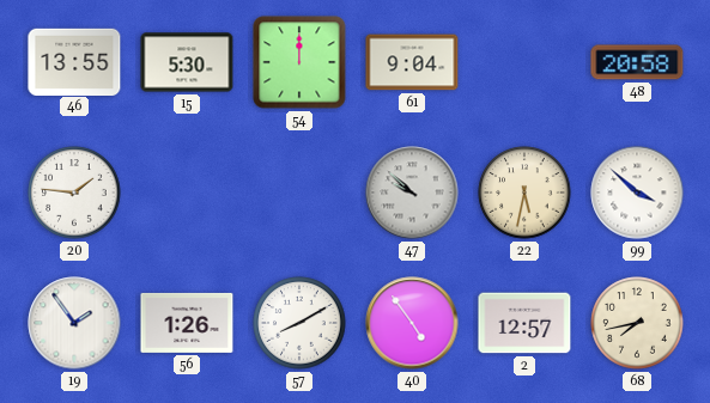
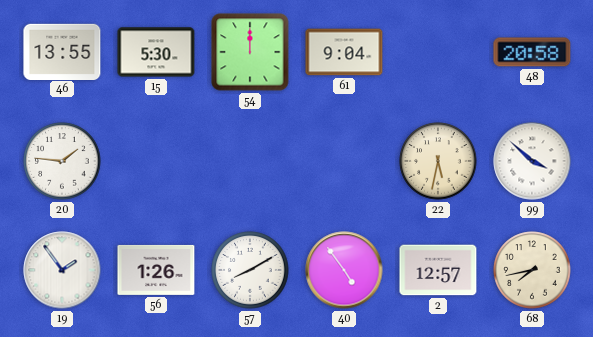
47: 9:52 -> none
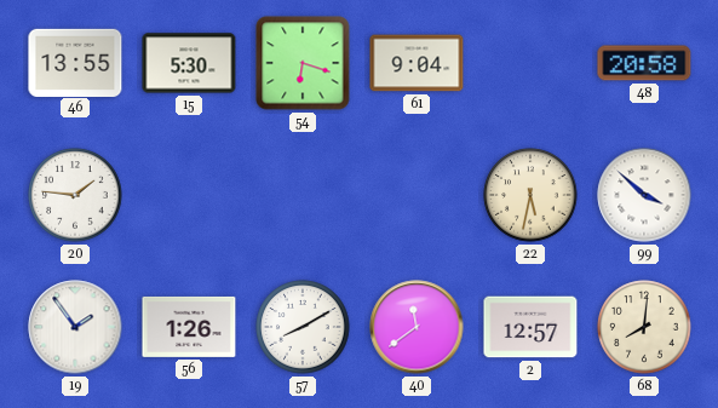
54: 12:00 -> 6:18
40: 4:54 -> 11:39
68: 7:43 -> 8:01
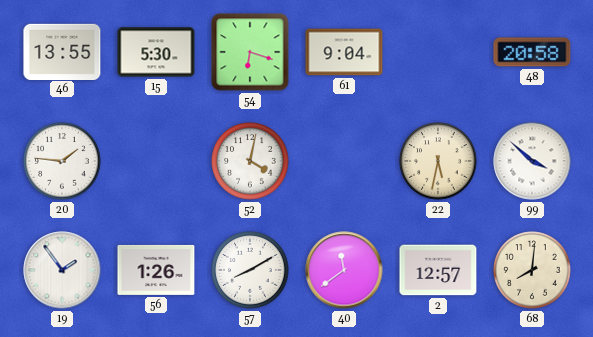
52: none -> 4:02
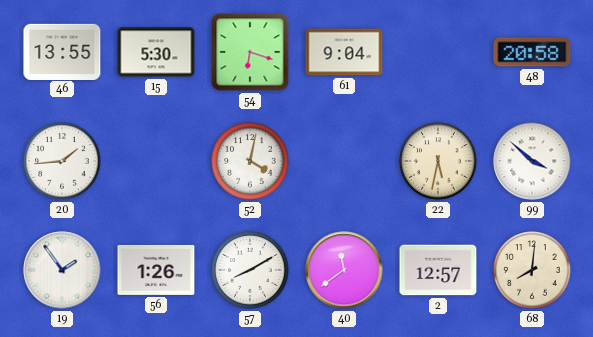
20: 1:46 -> 1:44
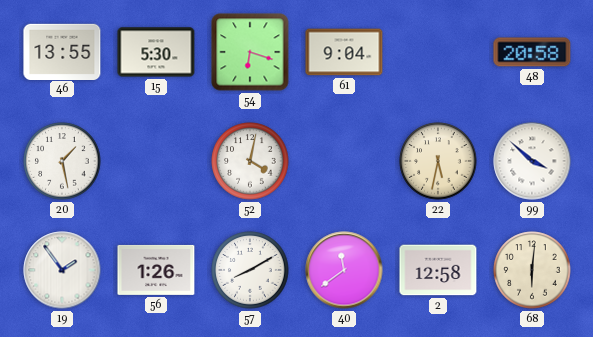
20: 1:44 -> 1:28
2: 12:57 -> 12:58
68: 8:01 -> 6:01
